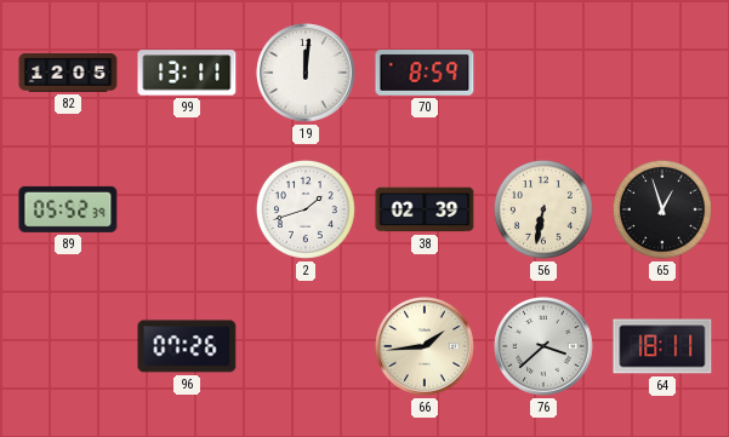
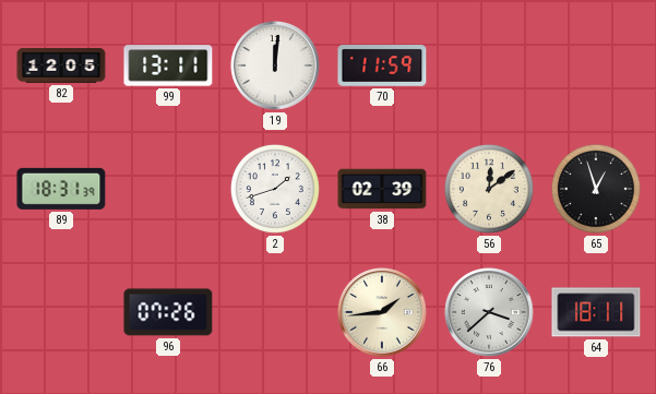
70: 8:59 -> 11:59
89: 05:52 -> 18:31
56: 6:32 -> 12:09
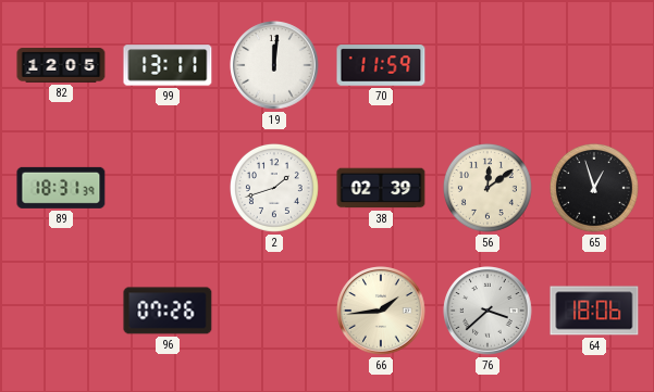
64: 18:11 -> 18:06
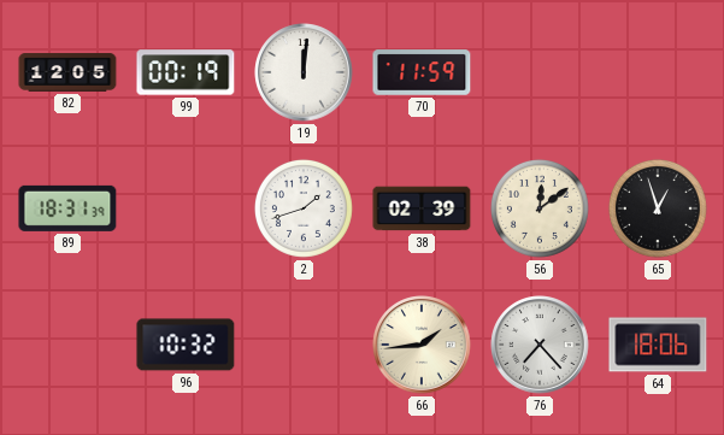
99: 13:11 -> 00:19
96: 07:26 -> 10:32
76: 3:38 -> 7:23
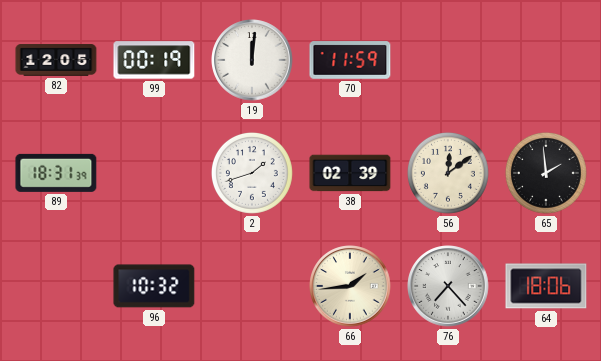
65: 12:57 -> 1:59
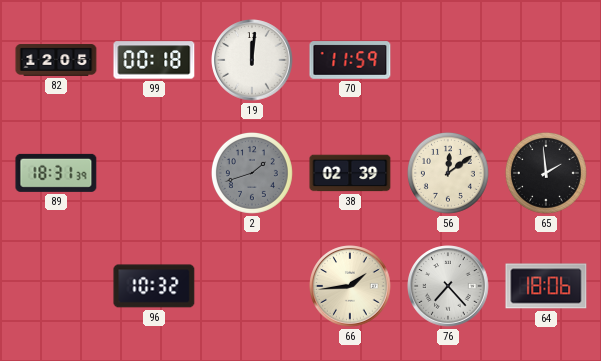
99: 00:19 -> 00:18
2 dial: white -> grey
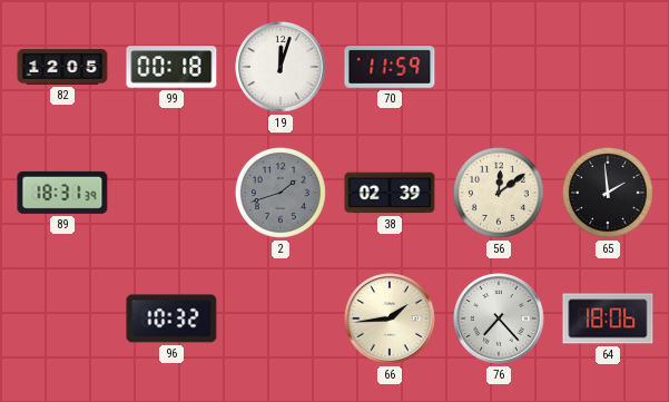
19: 12:01 -> 12:03
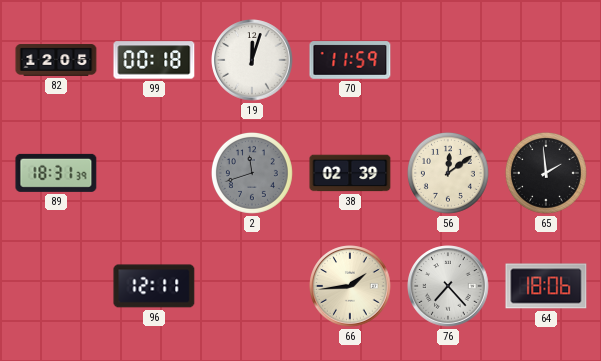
2: 1:42 -> 11:42
96: 10:32 -> 12:11
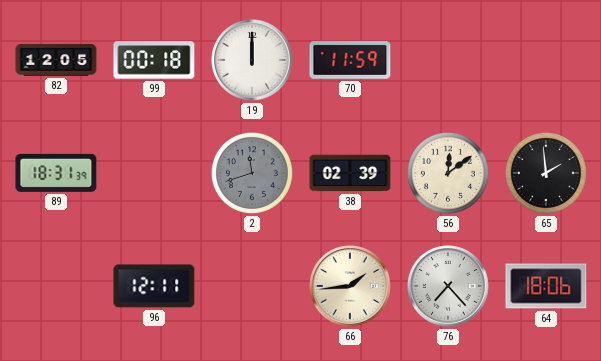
19: 12:03 -> 12:00
